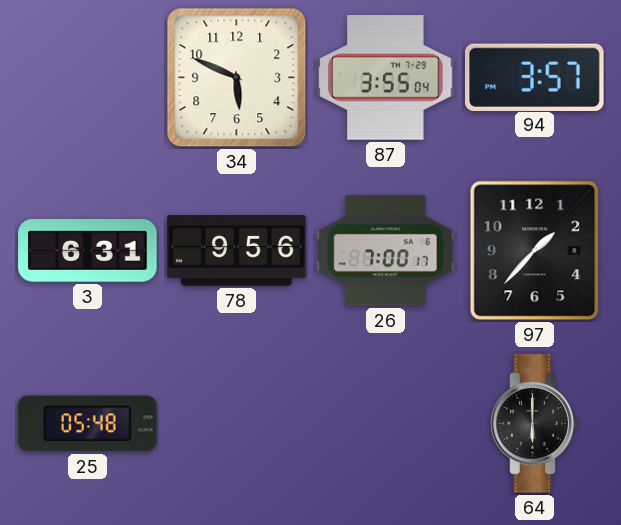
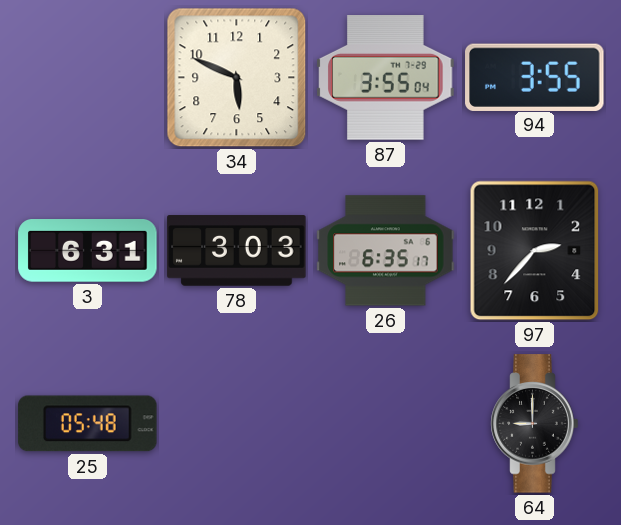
94: 3:57 -> 3:55
78: 9:56 -> 3:03
26: 7:00 -> 6:35
97: 1:37 -> 2:37
64: 6:00 -> 9:00
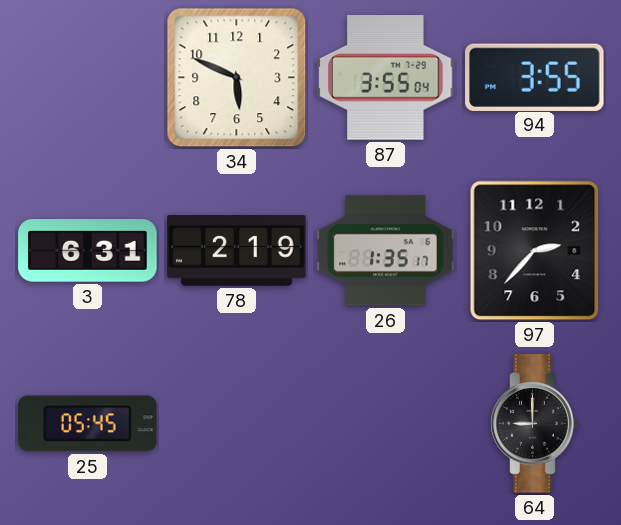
78: 3:03 -> 2:19
26: 6:35 -> 1:35
25: 05:48 -> 05:45
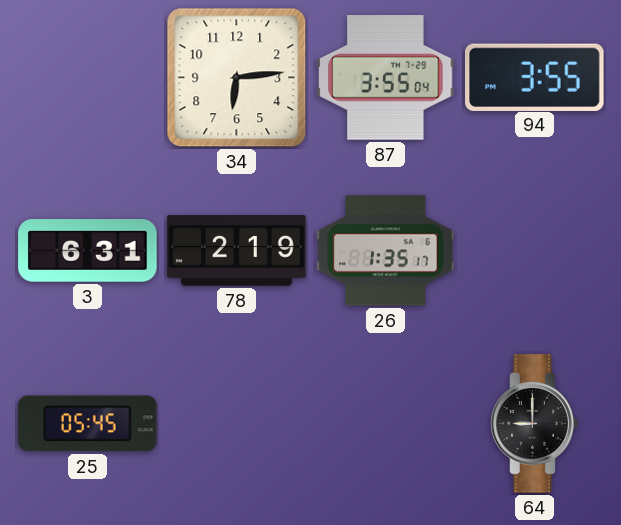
34: 5:49 -> 6:14
97: 2:37 -> none
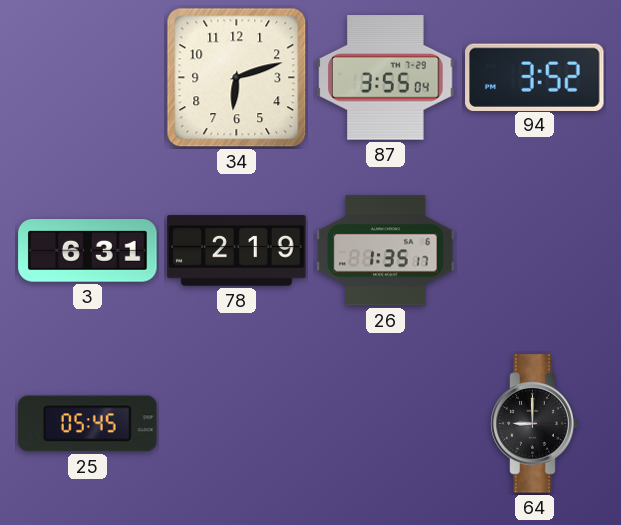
34: 6:14 -> 6:12
94: 3:55 -> 3:52
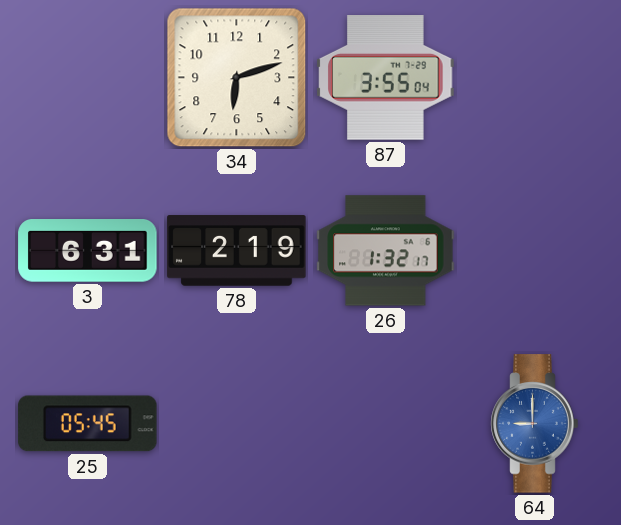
94: 3:52 -> none
26: 1:35 -> 1:32
64 dial: black -> blue
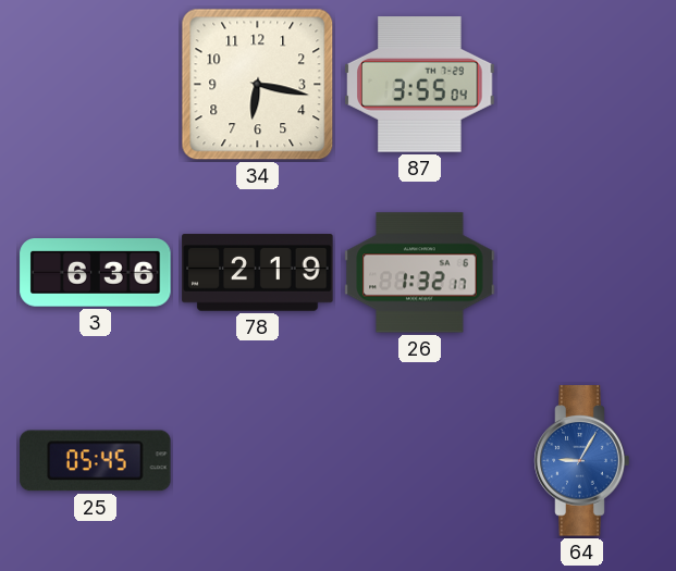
34: 6:12 -> 6:17
3: 6:31 -> 6:36
64: 9:00 -> 9:05
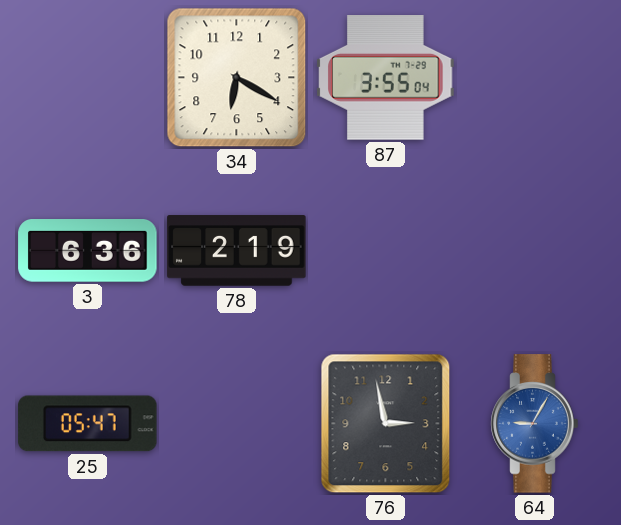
34: 6:17 -> 6:20
26: 1:32 -> none
25: 05:45 -> 05:47
76: none -> 2:58
